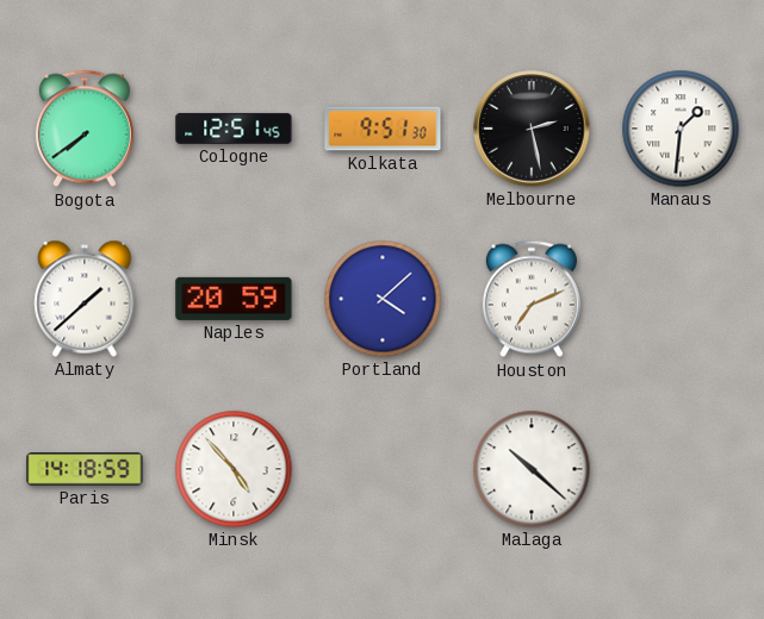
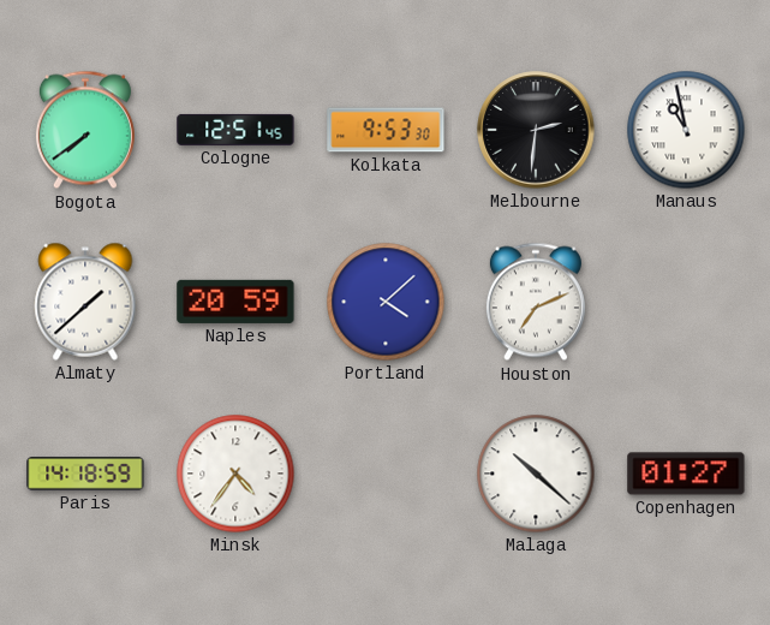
Kolkata: 9:51 -> 9:53
Melbourne: 2:28 -> 2:31
Manaus: 1:31 -> 10:58
Minsk: 4:53 -> 4:36
Copenhagen: none -> 01:27
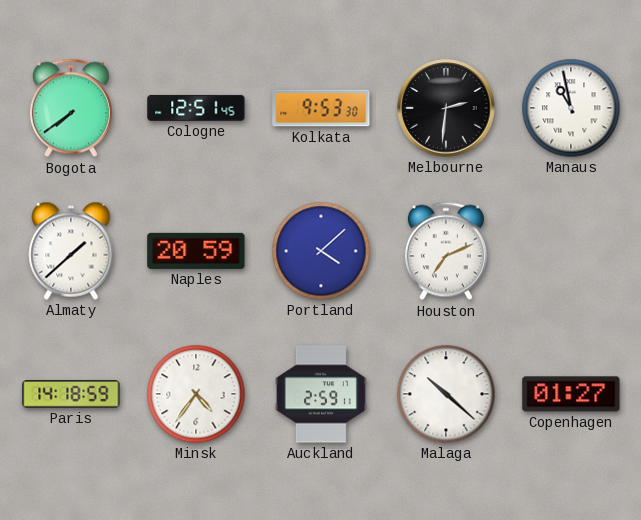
Auckland: none -> 2:59
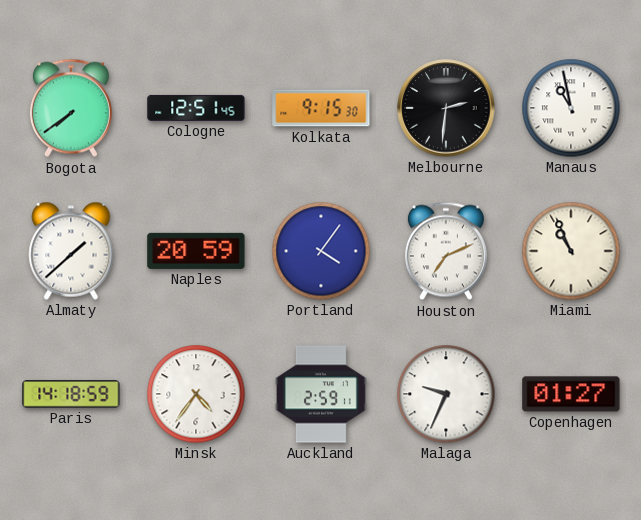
Kolkata: 9:53 -> 9:15
Portland: 4:08 -> 4:06
Miami: none -> 10:56
Malaga: 10:22 -> 9:34
